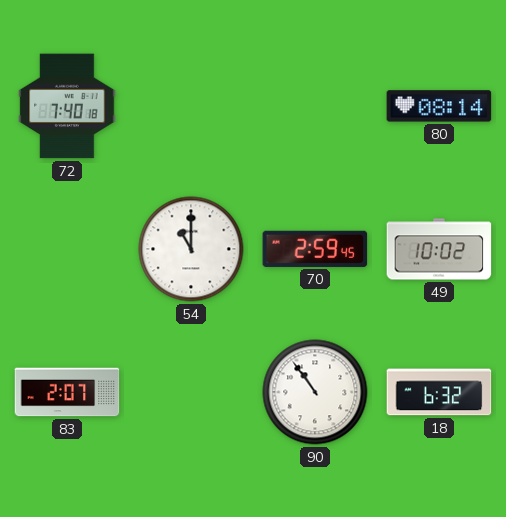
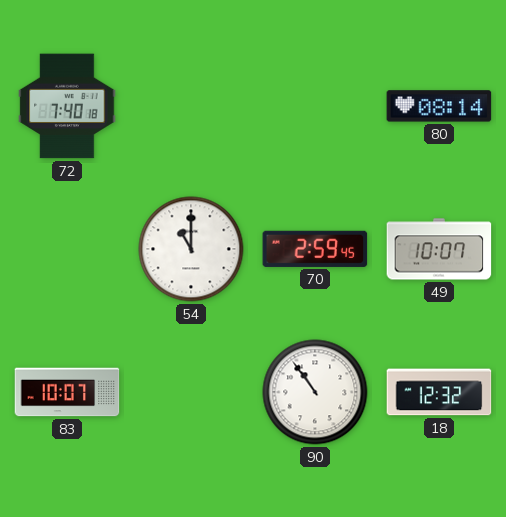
49: 10:02 -> 10:07
83: 2:07 -> 10:07
18: 6:32 -> 12:32
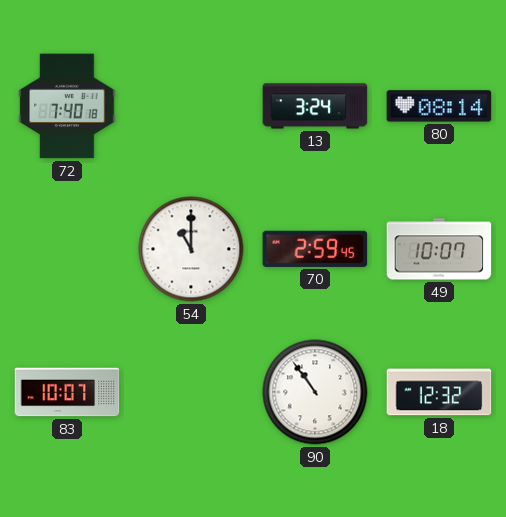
13: none -> 3:24
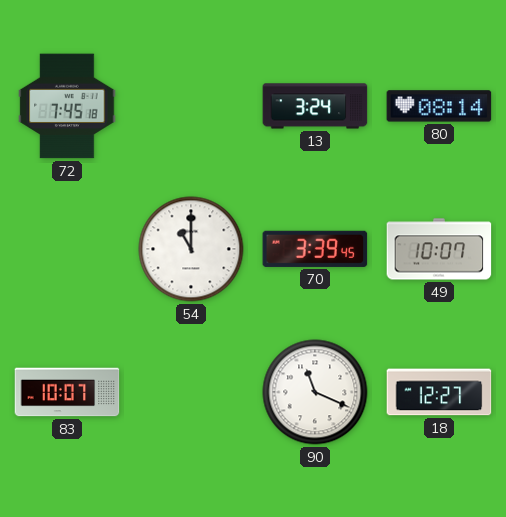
72: 7:40 -> 7:45
70: 2:59 -> 3:39
90: 10:54 -> 11:19
18: 12:32 -> 12:27
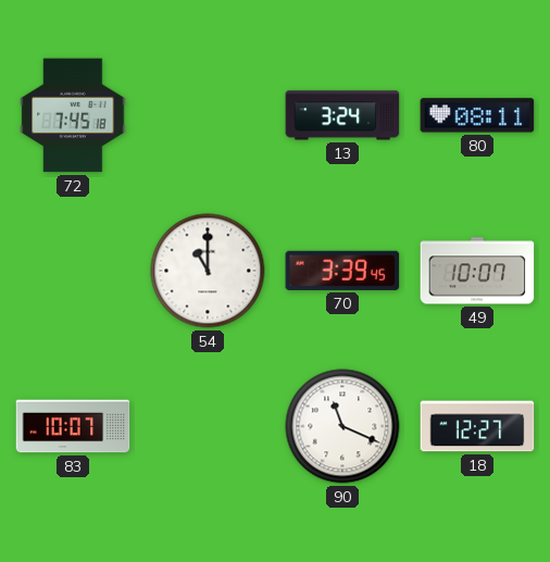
80: 08:14 -> 08:11
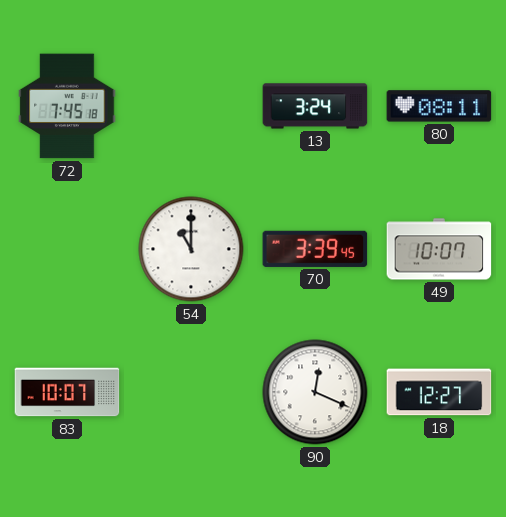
90: 11:19 -> 12:19
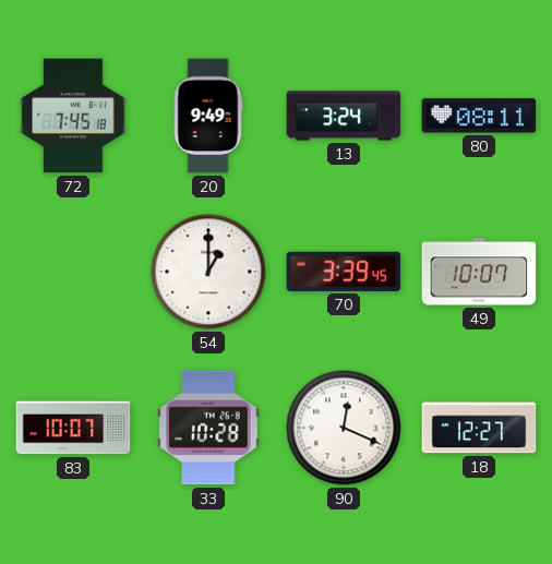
20: none -> 9:49
54: 11:00 -> 1:00
33: none -> 10:28
